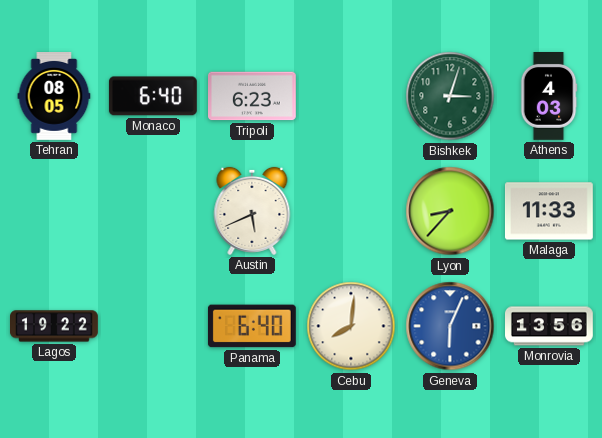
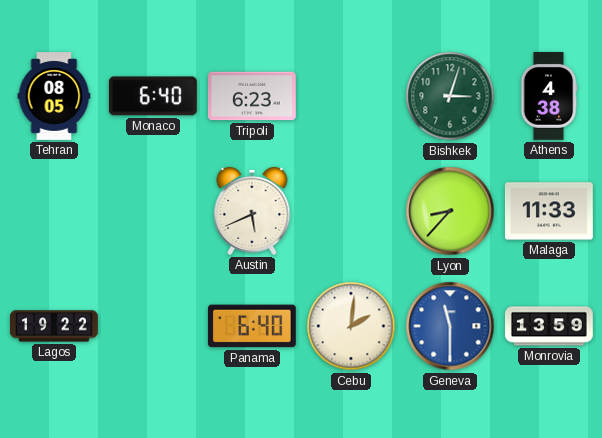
Athens: 4:03 -> 4:38
Cebu: 8:01 -> 2:01
Geneva: 6:04 -> 11:30
Monrovia: 13:56 -> 13:59
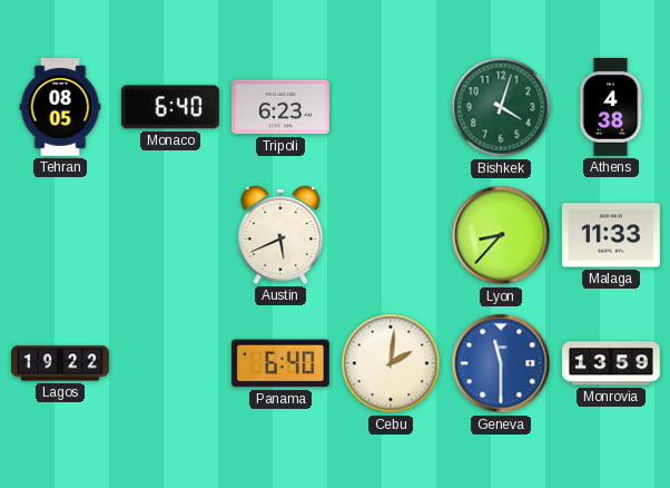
Bishkek: 3:03 -> 4:03
